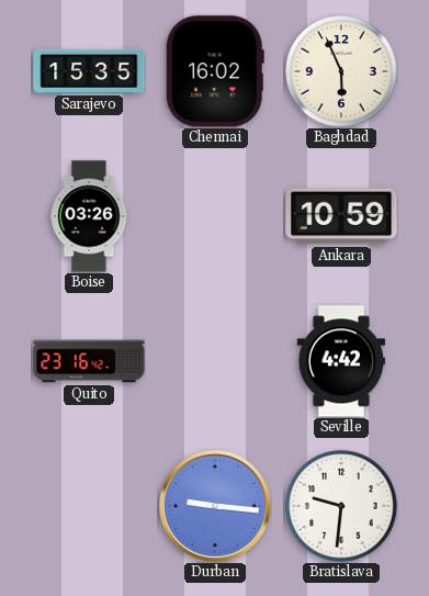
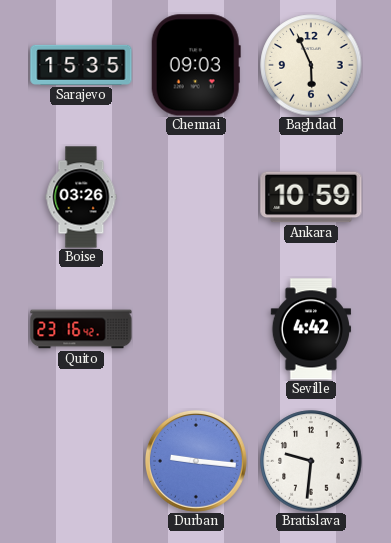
Chennai: 16:02 -> 09:03
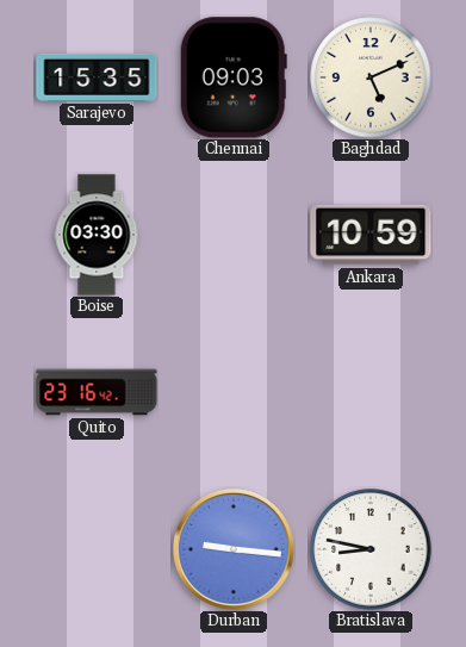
Baghdad: 5:56 -> 5:11
Boise: 03:26 -> 03:30
Seville: 4:42 -> none
Bratislava: 9:31 -> 8:47
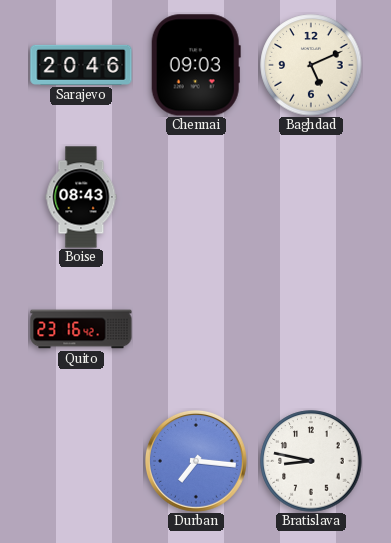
Sarajevo: 15:35 -> 20:46
Boise: 03:30 -> 08:43
Ankara: 10:59 -> none
Durban: 9:16 -> 7:16
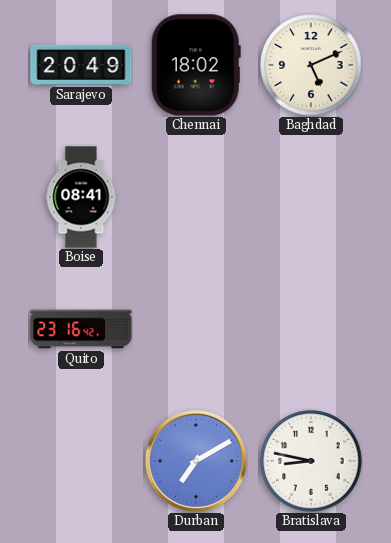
Sarajevo: 20:46 -> 20:49
Chennai: 09:03 -> 18:02
Boise: 08:43 -> 08:41
Durban: 7:16 -> 7:10
